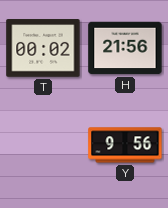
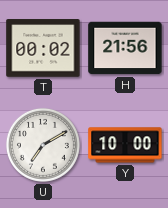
U: none -> 7:10
Y: 9:56 -> 10:00
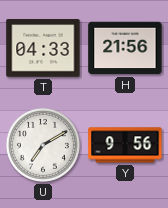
T: 00:02 -> 04:33
Y: 10:00 -> 9:56
